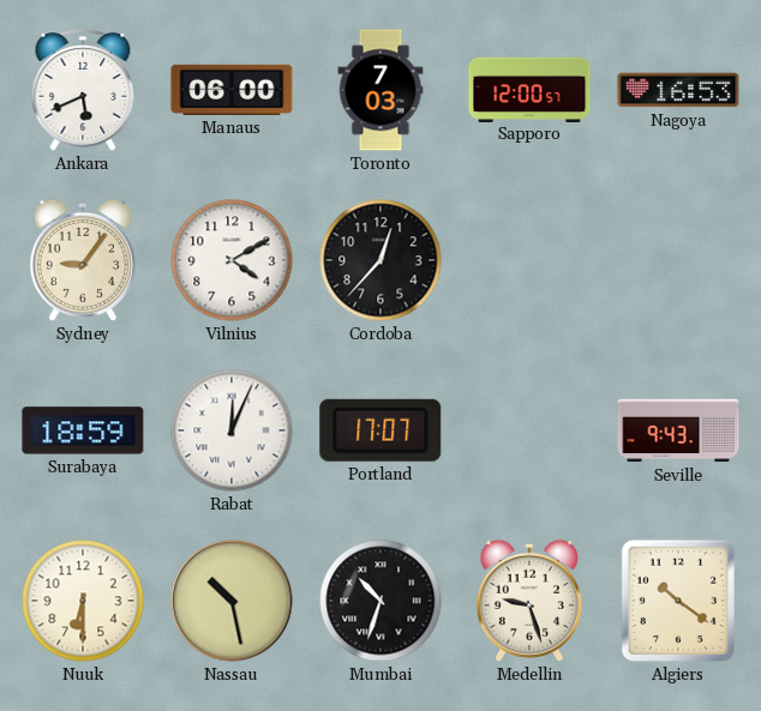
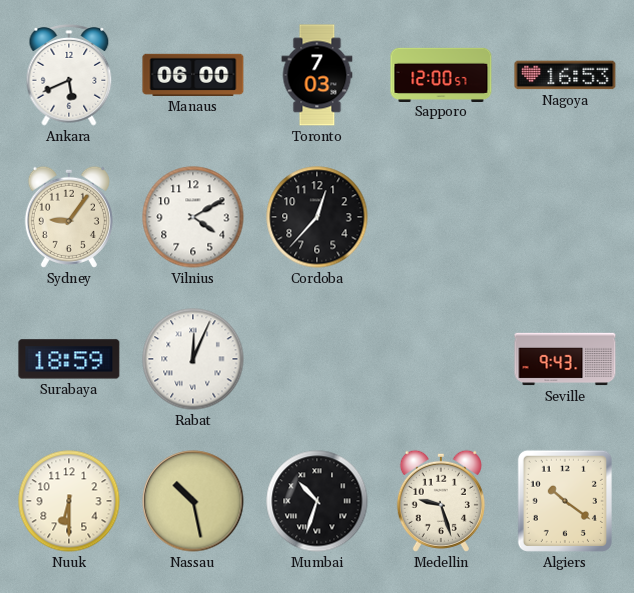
Portland: 17:07 -> none
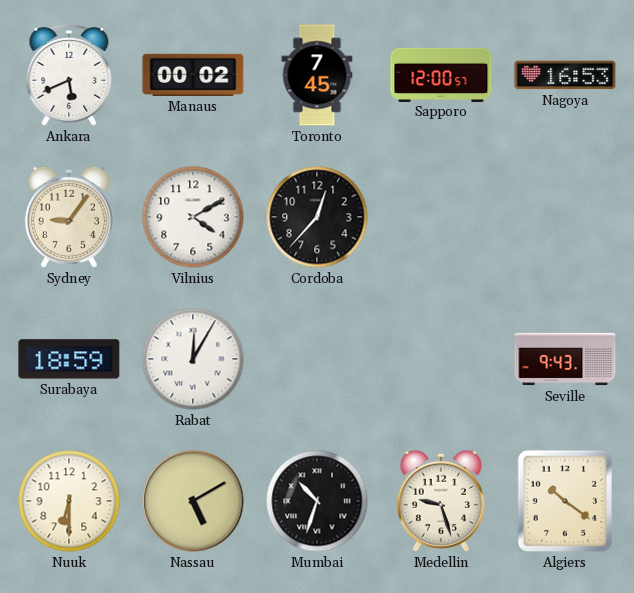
Manaus: 06:00 -> 00:02
Toronto: 7:03 -> 7:45
Rabat: 12:04 -> 12:05
Nassau: 10:28 -> 5:10
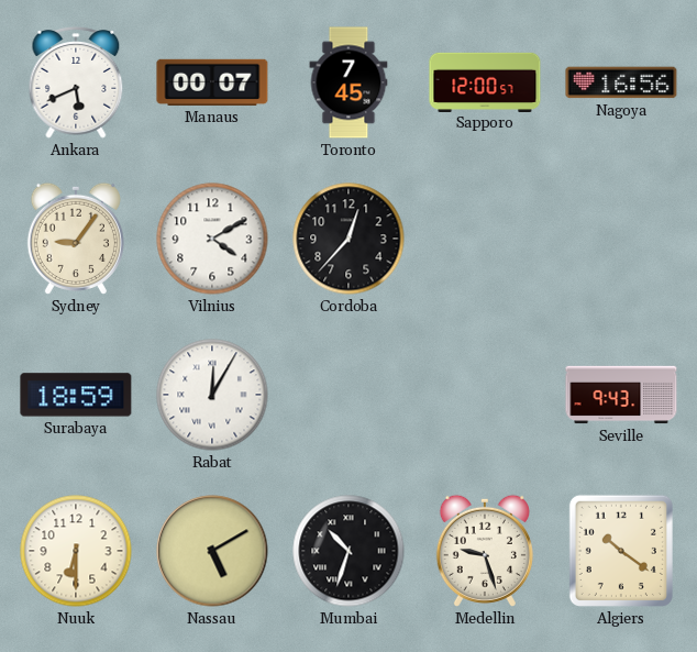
Manaus: 00:02 -> 00:07
Nagoya: 16:53 -> 16:56
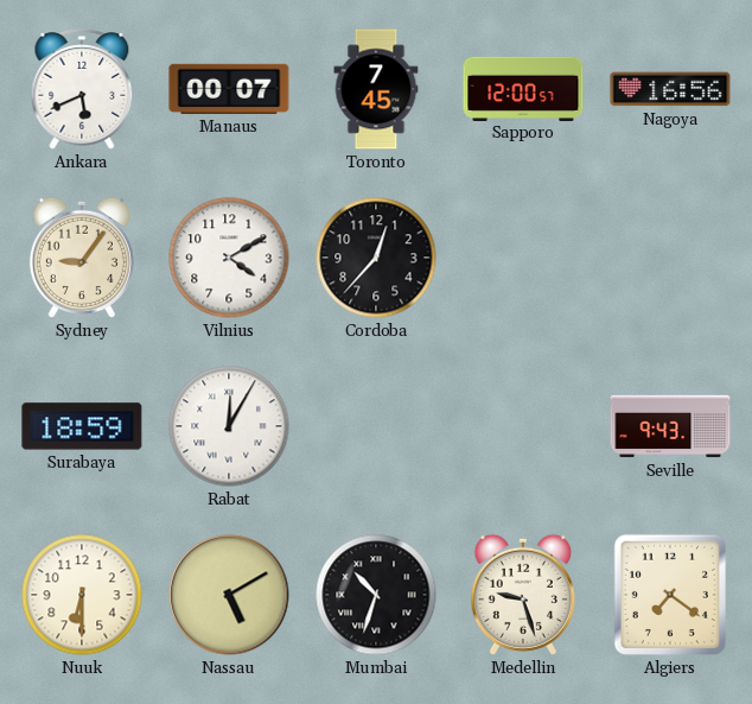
Algiers: 10:21 -> 7:21
